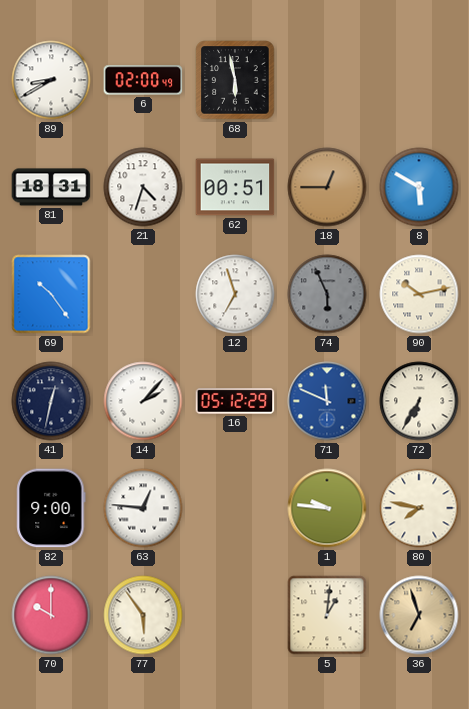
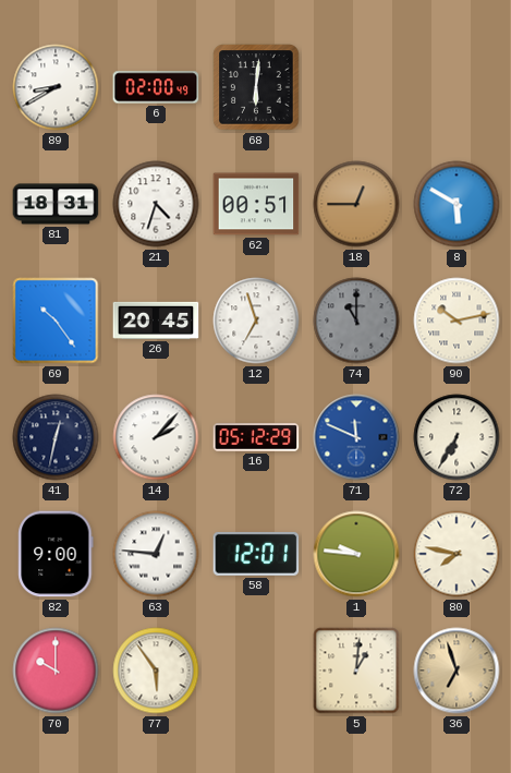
68: 5:58 -> 6:01
26: none -> 20:45
74: 5:56 -> 11:00
58: none -> 12:01
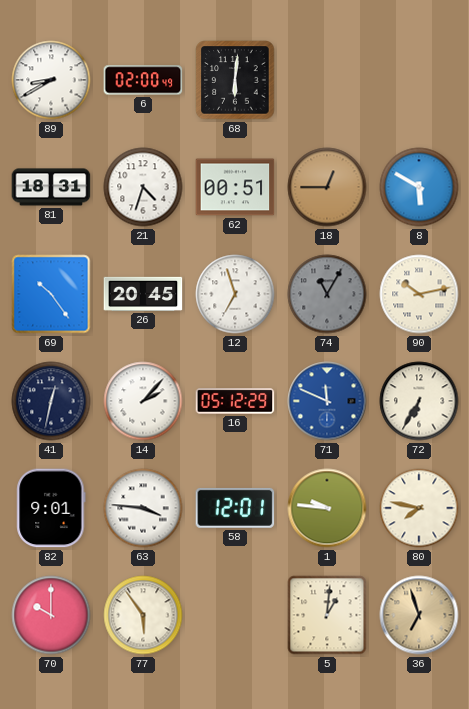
74: 11:00 -> 11:05
82: 9:00 -> 9:01
63: 12:46 -> 3:46
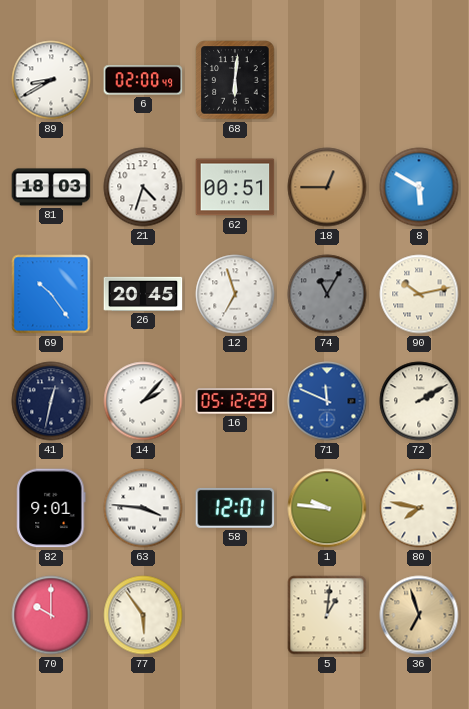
81: 18:31 -> 18:03
72: 6:35 -> 2:10
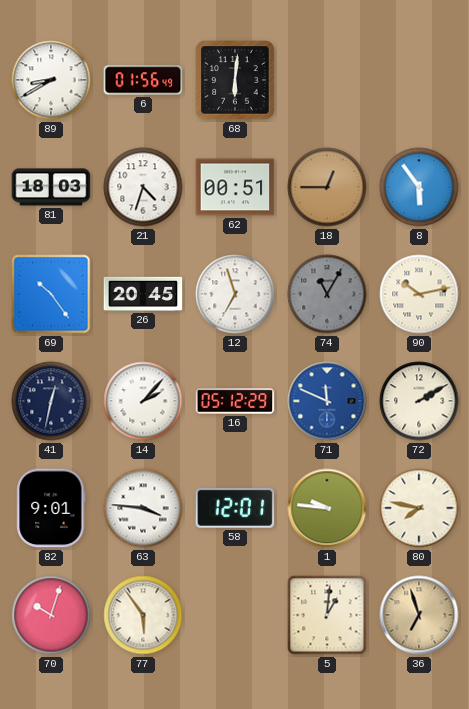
6: 02:00 -> 01:56
8: 5:50 -> 5:54
70: 10:00 -> 10:03
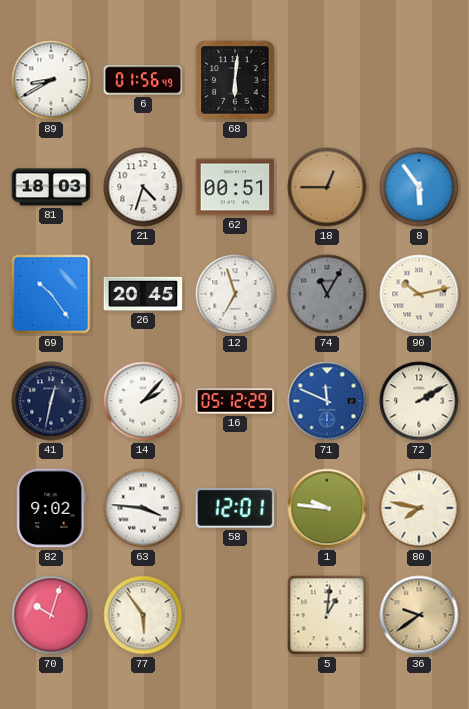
82: 9:01 -> 9:02
36: 6:57 -> 9:39
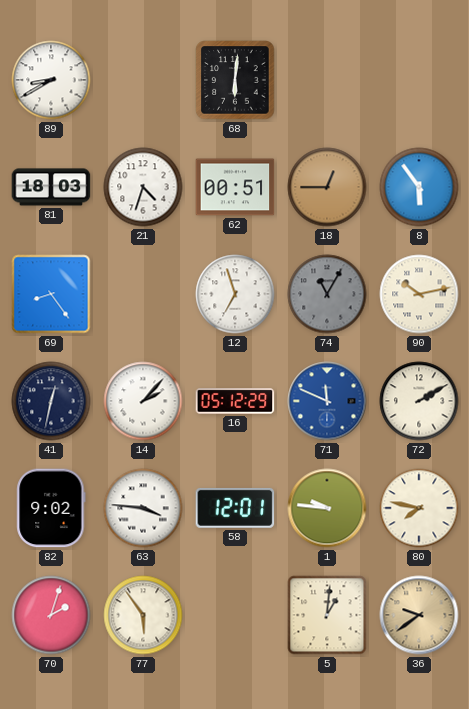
6: 01:56 -> none
69: 10:24 -> 8:24
26: 20:45 -> none
70: 10:03 -> 2:03
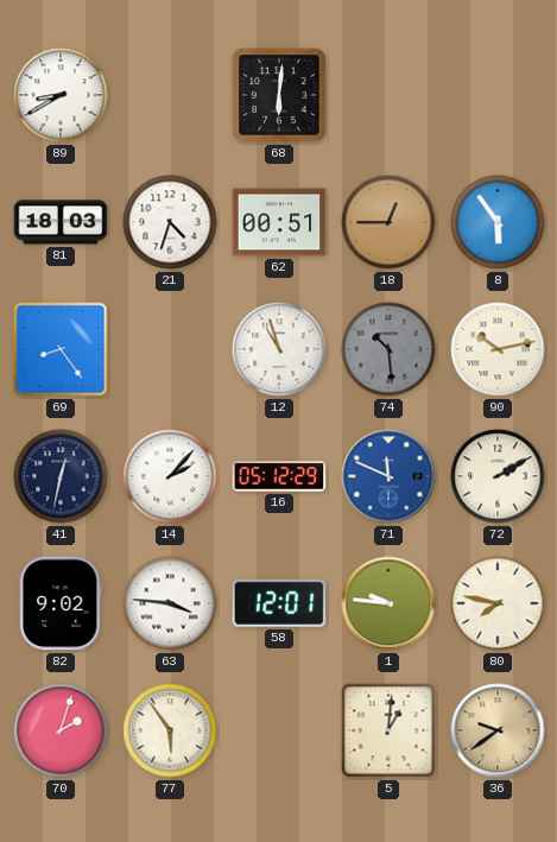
12: 6:57 -> 10:57
74: 11:05 -> 10:29
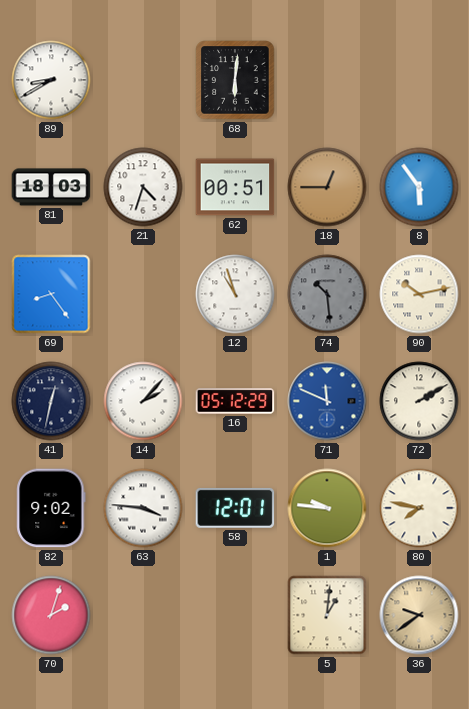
77: 5:54 -> none
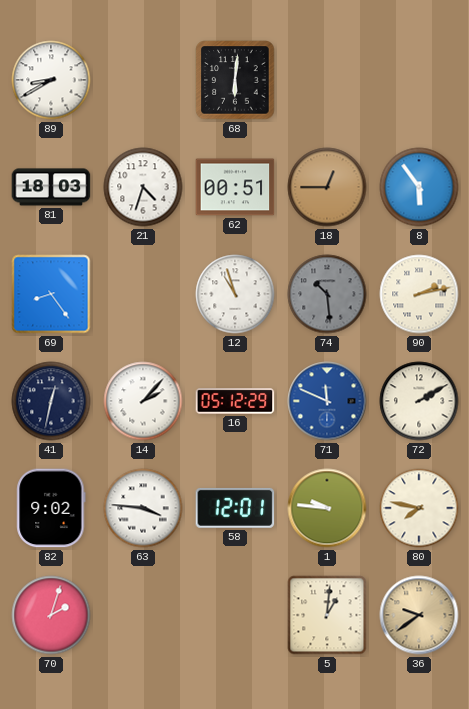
90: 10:13 -> 2:13
